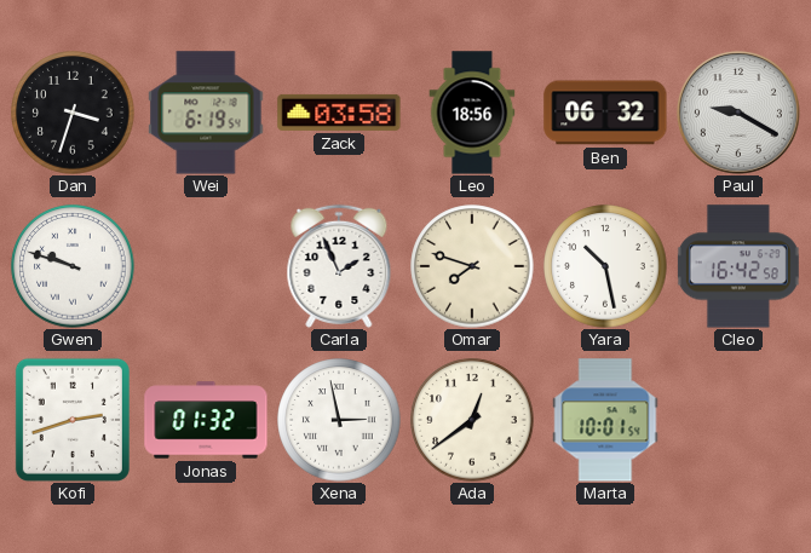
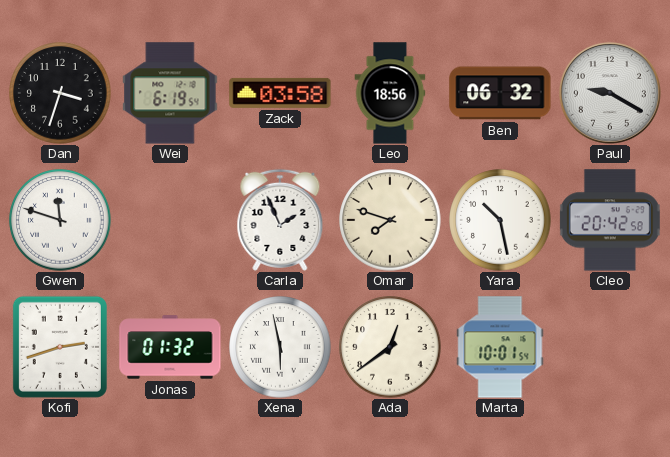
Gwen: 9:48 -> 11:48
Cleo: 16:42 -> 20:42
Xena: 2:58 -> 5:58
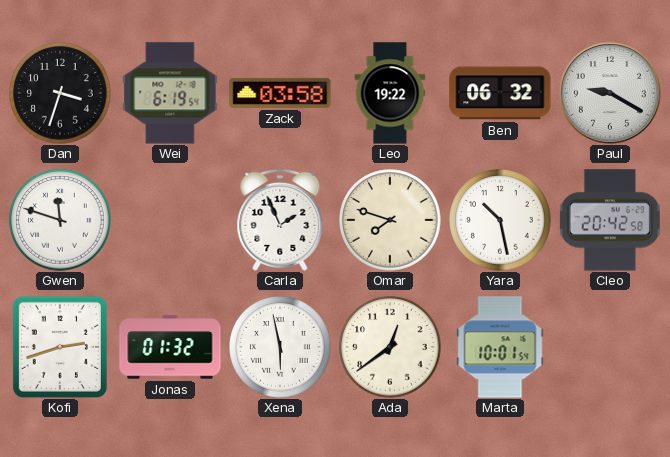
Leo: 18:56 -> 19:22
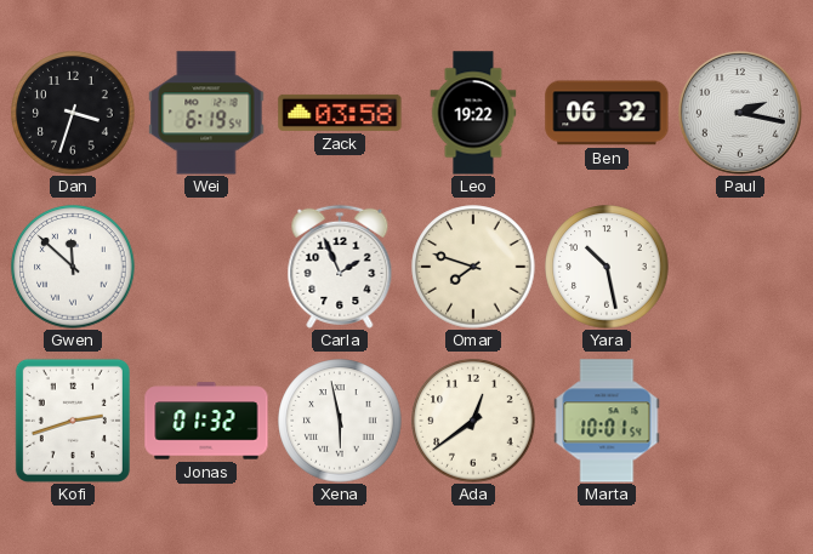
Paul: 9:20 -> 2:17
Gwen: 11:48 -> 11:52
Cleo: 20:42 -> none
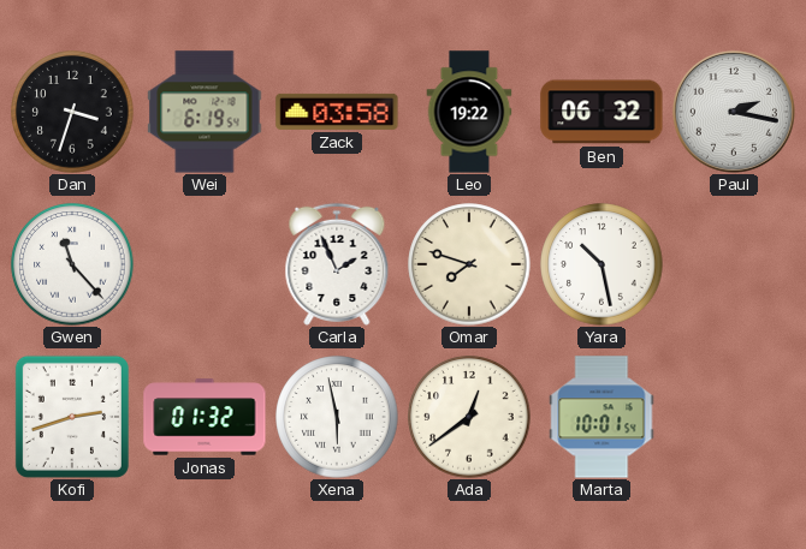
Gwen: 11:52 -> 11:23
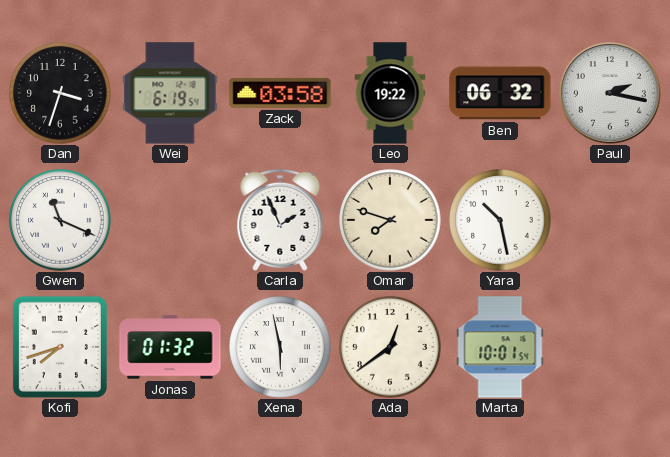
Gwen: 11:23 -> 11:19
Kofi: 2:42 -> 7:42
